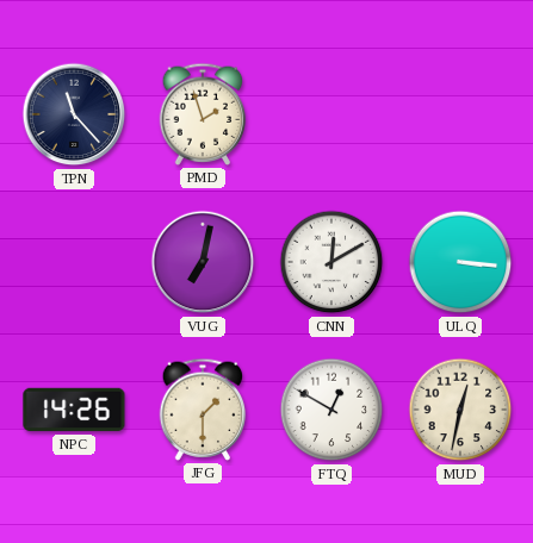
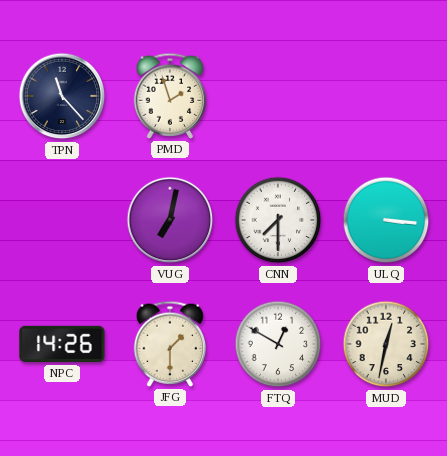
CNN: 12:10 -> 7:30
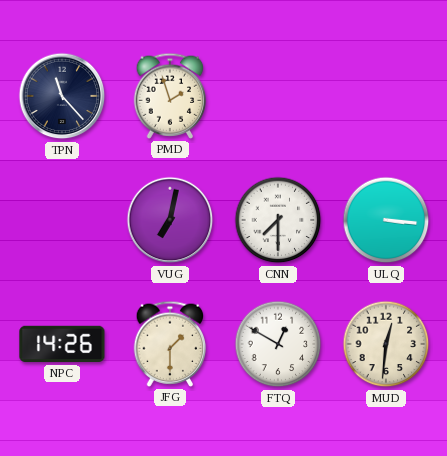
MUD: 12:32 -> 12:31
